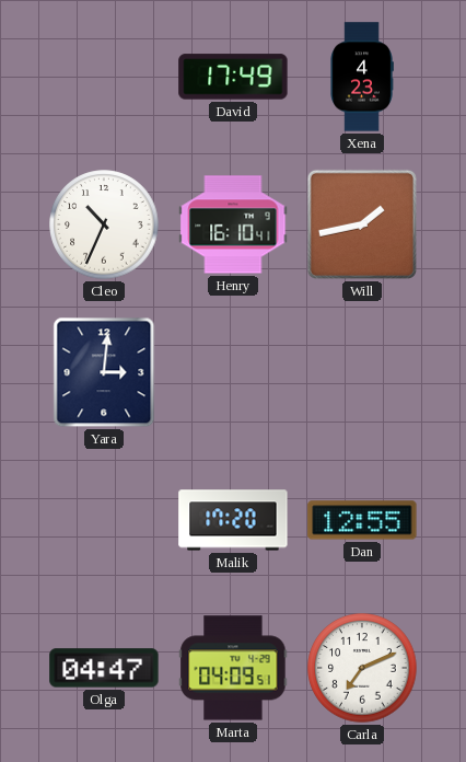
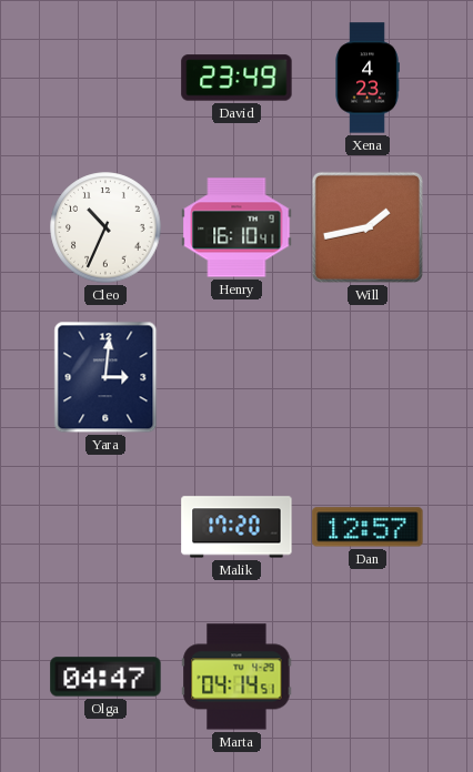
David: 17:49 -> 23:49
Dan: 12:55 -> 12:57
Marta: 04:09 -> 04:14
Carla: 7:11 -> none
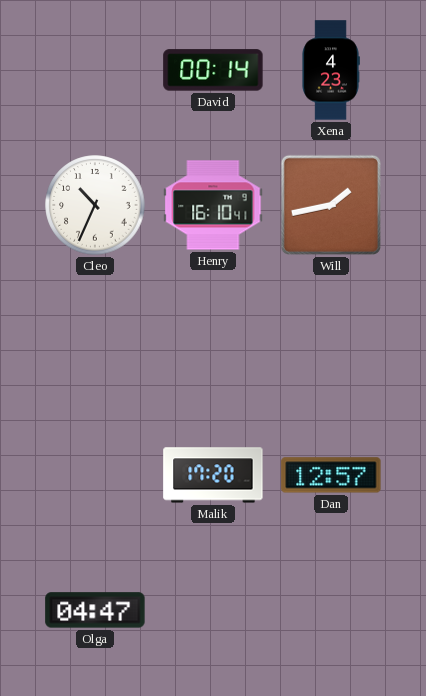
David: 23:49 -> 00:14
Yara: 3:01 -> none
Marta: 04:14 -> none
